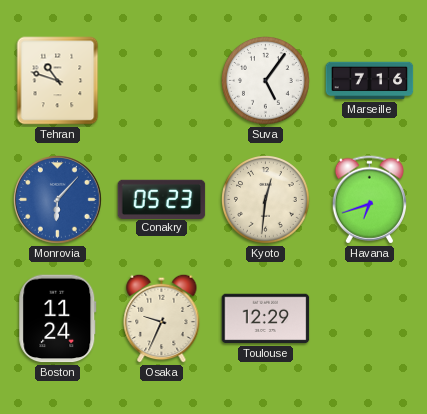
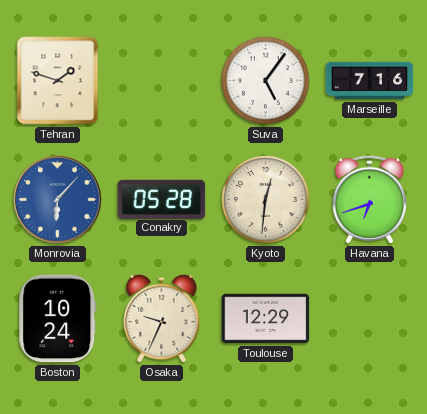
Tehran: 10:48 -> 1:48
Conakry: 05:23 -> 05:28
Boston: 11:24 -> 10:24
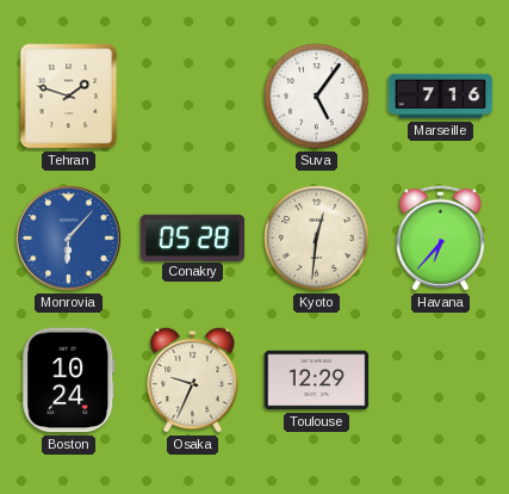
Havana: 6:42 -> 6:37
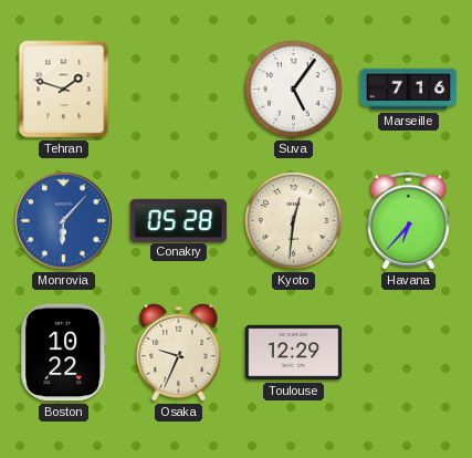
Boston: 10:24 -> 10:22
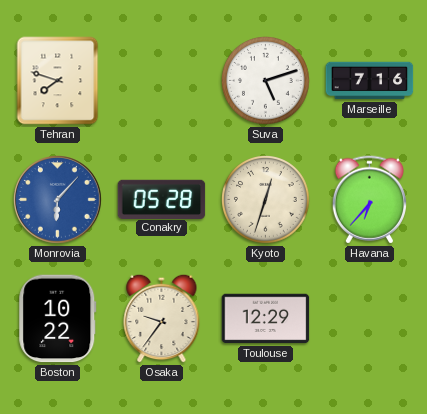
Tehran: 1:48 -> 7:48
Suva: 5:06 -> 5:12
Kyoto: 12:31 -> 12:33
Osaka: 9:34 -> 9:36
